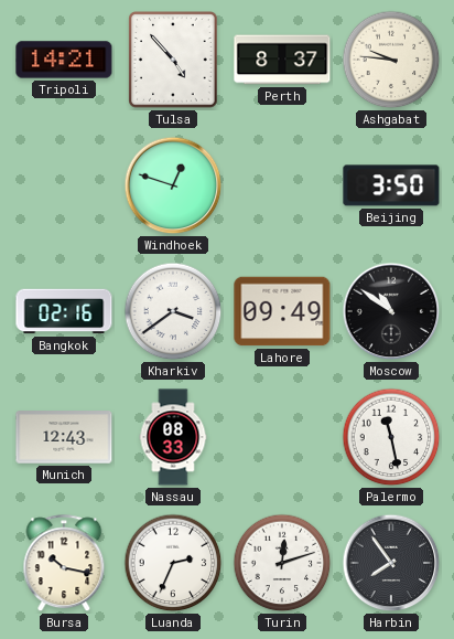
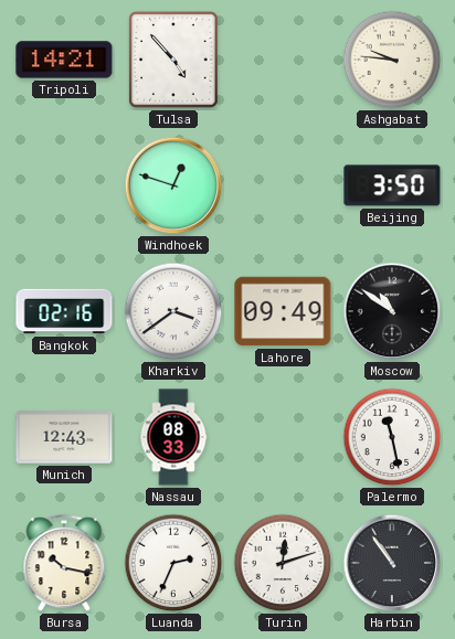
Perth: 8:37 -> none
Harbin: 7:54 -> 10:54
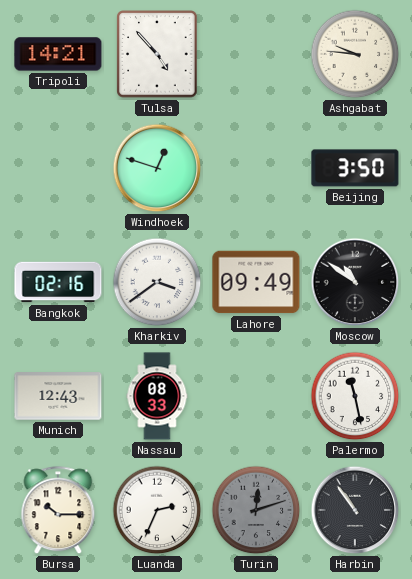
Bursa: 10:17 -> 10:15
Turin dial: white -> grey
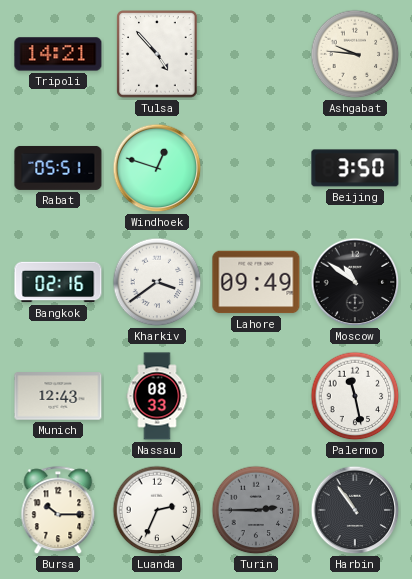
Rabat: none -> 05:51
Turin: 12:12 -> 2:45
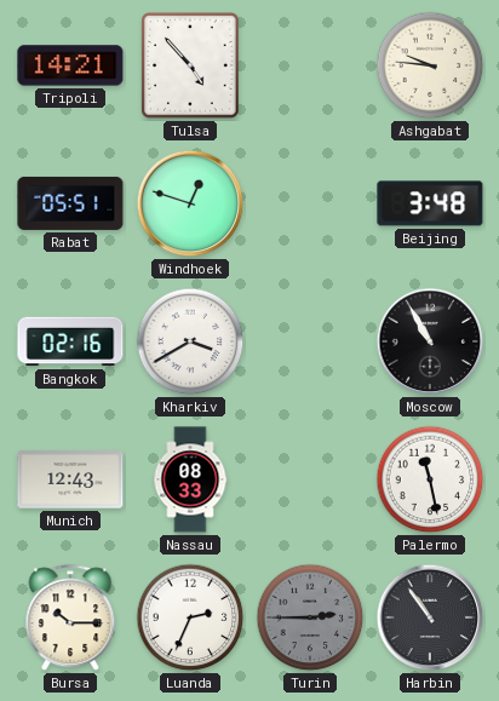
Beijing: 3:50 -> 3:48
Kharkiv: 3:39 -> 3:40
Lahore: 09:49 -> none
Moscow: 10:51 -> 10:55
